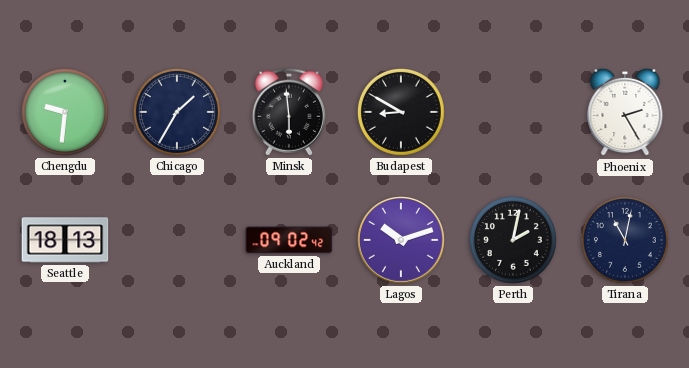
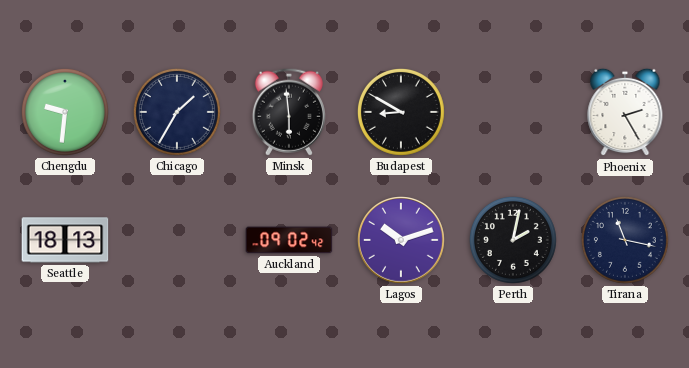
Tirana: 11:02 -> 11:17
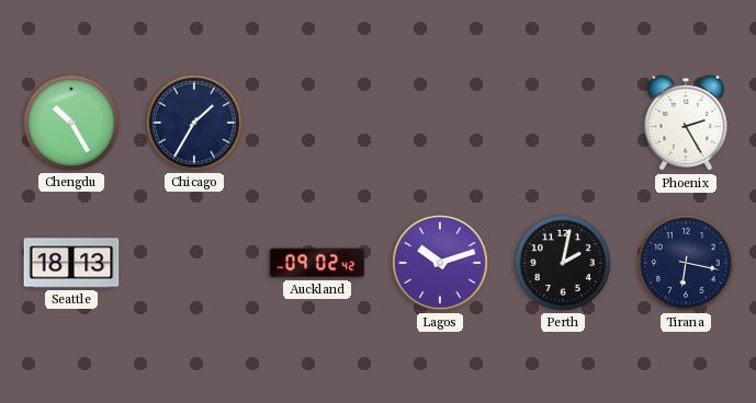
Chengdu: 9:31 -> 10:25
Minsk: 5:59 -> none
Budapest: 8:50 -> none
Tirana: 11:17 -> 6:17
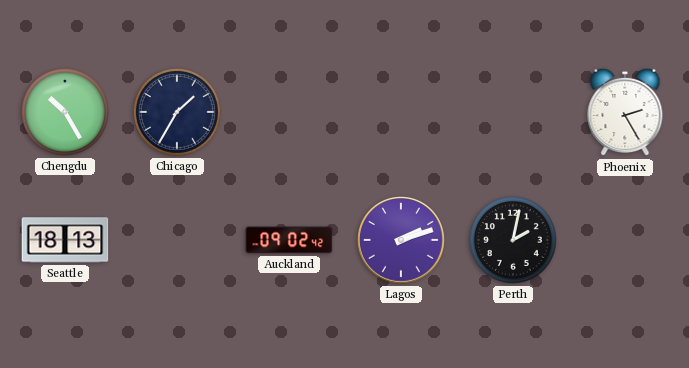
Lagos: 10:12 -> 2:12
Tirana: 6:17 -> none
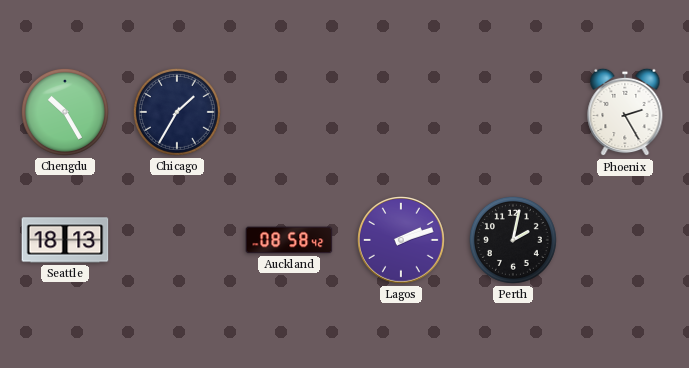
Auckland: 09:02 -> 08:58
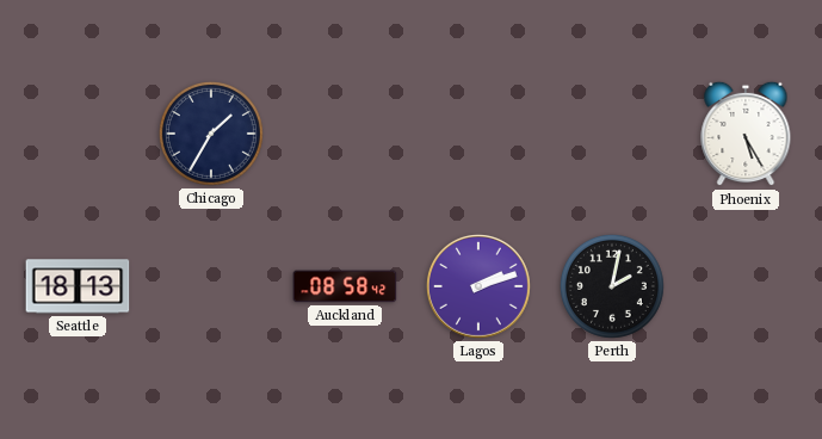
Chengdu: 10:25 -> none
Phoenix: 2:25 -> 5:25
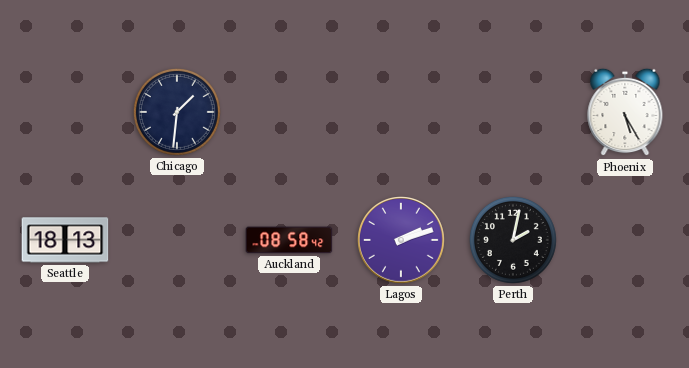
Chicago: 1:35 -> 1:31
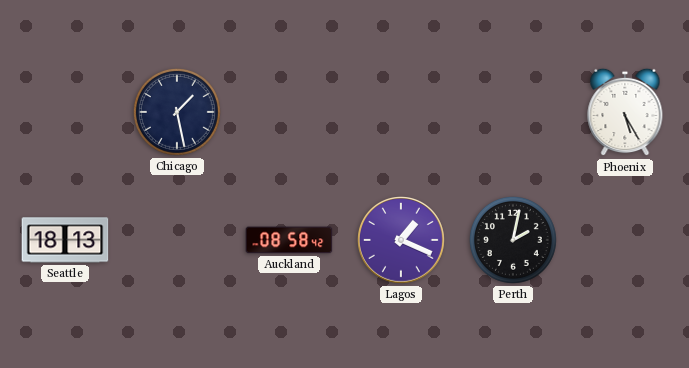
Chicago: 1:31 -> 1:28
Lagos: 2:12 -> 1:19
